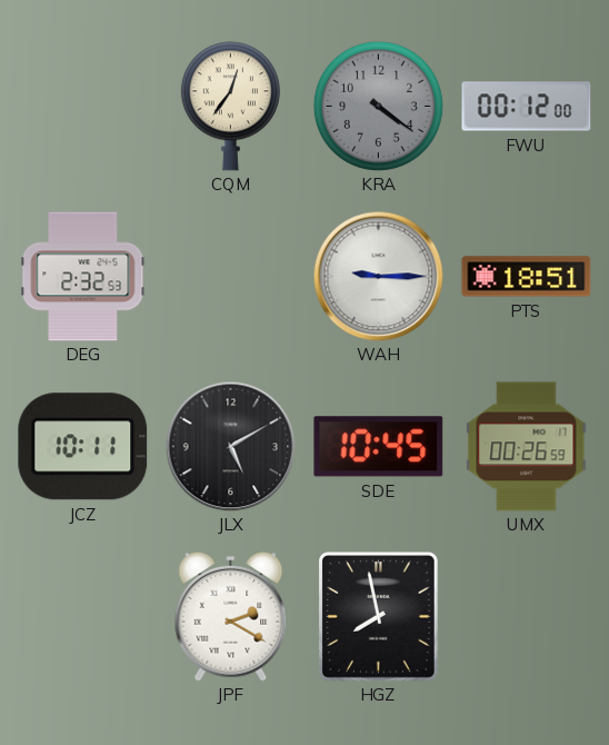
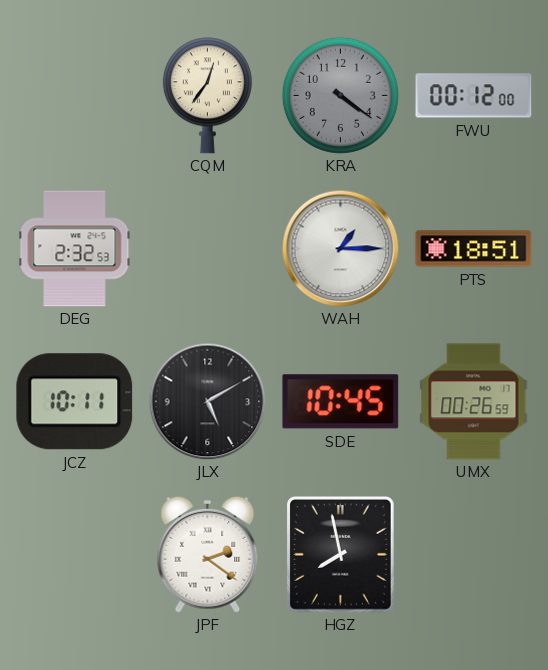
WAH: 9:15 -> 1:15
JPF: 2:20 -> 2:21
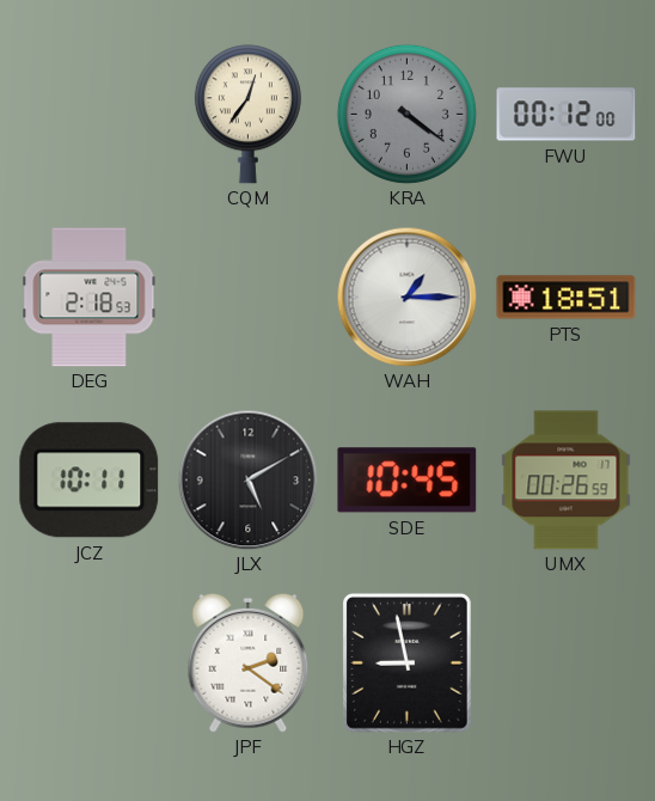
DEG: 2:32 -> 2:18
HGZ: 7:58 -> 8:58
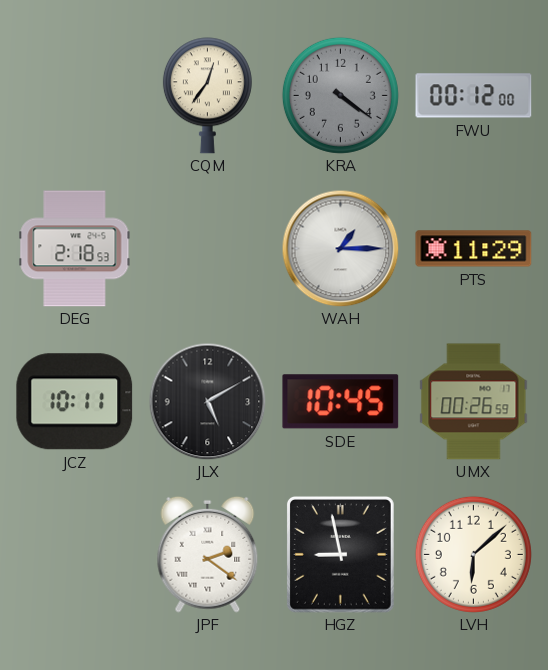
PTS: 18:51 -> 11:29
LVH: none -> 6:08
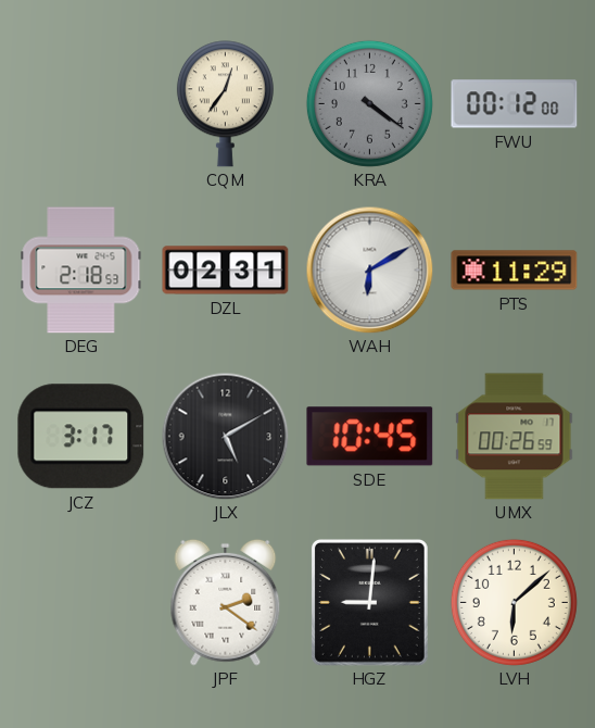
DZL: none -> 02:31
WAH: 1:15 -> 6:10
JCZ: 10:11 -> 3:17
HGZ: 8:58 -> 9:01
